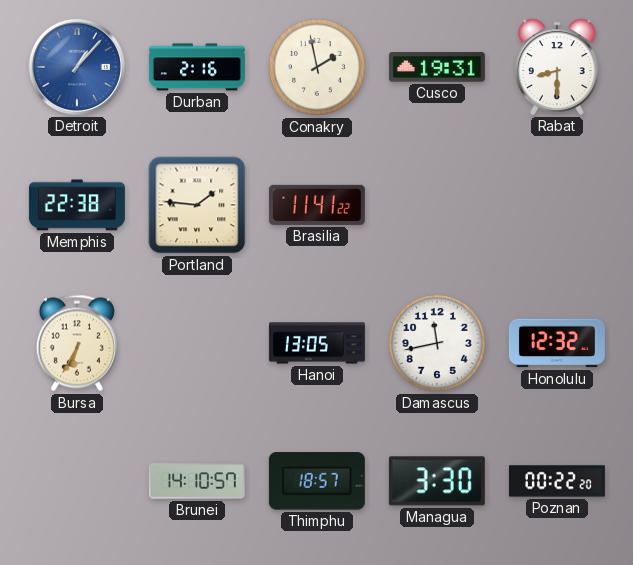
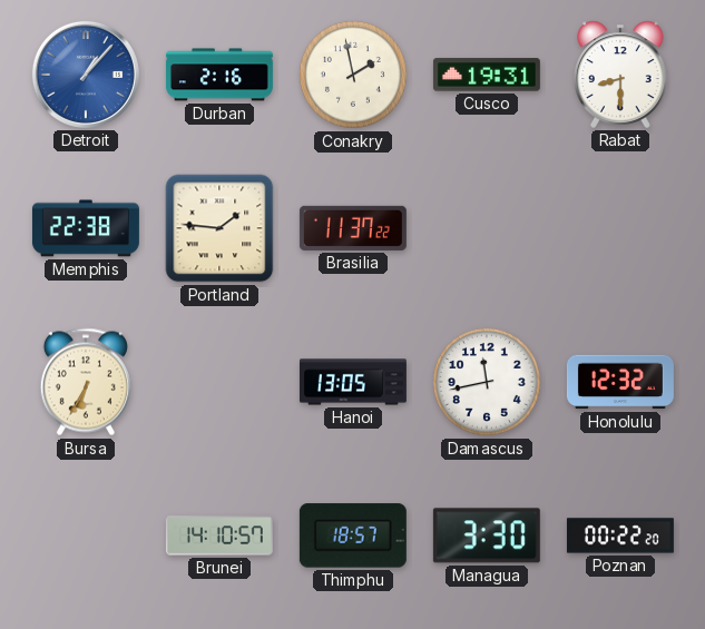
Brasilia: 11:41 -> 11:37
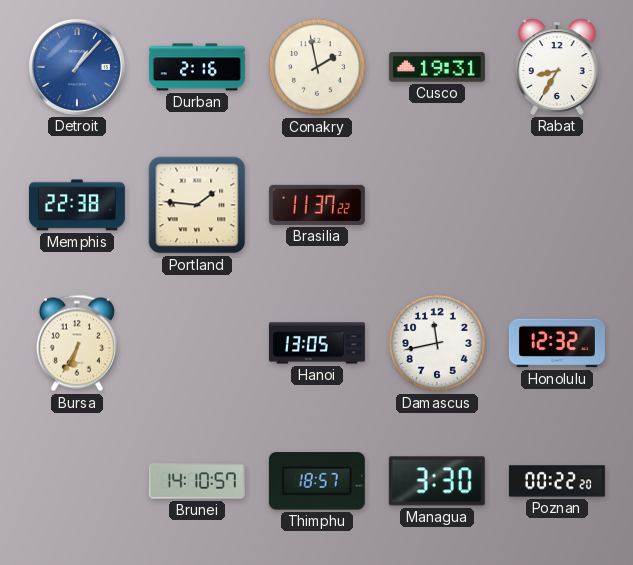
Rabat: 8:30 -> 8:35
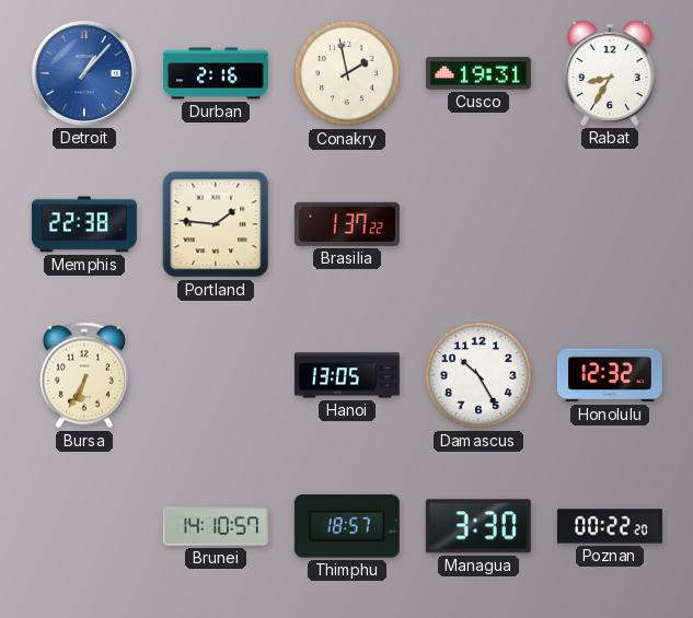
Brasilia: 11:37 -> 1:37
Damascus: 11:43 -> 10:25
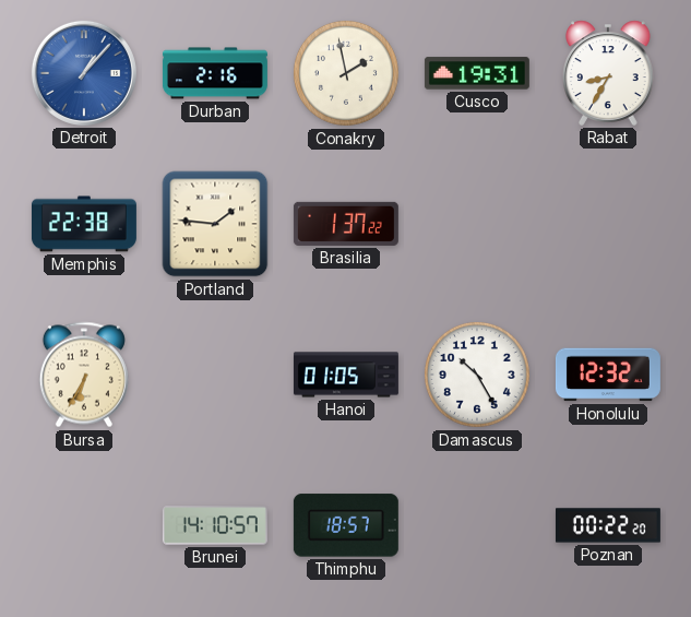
Hanoi: 13:05 -> 01:05
Managua: 3:30 -> none
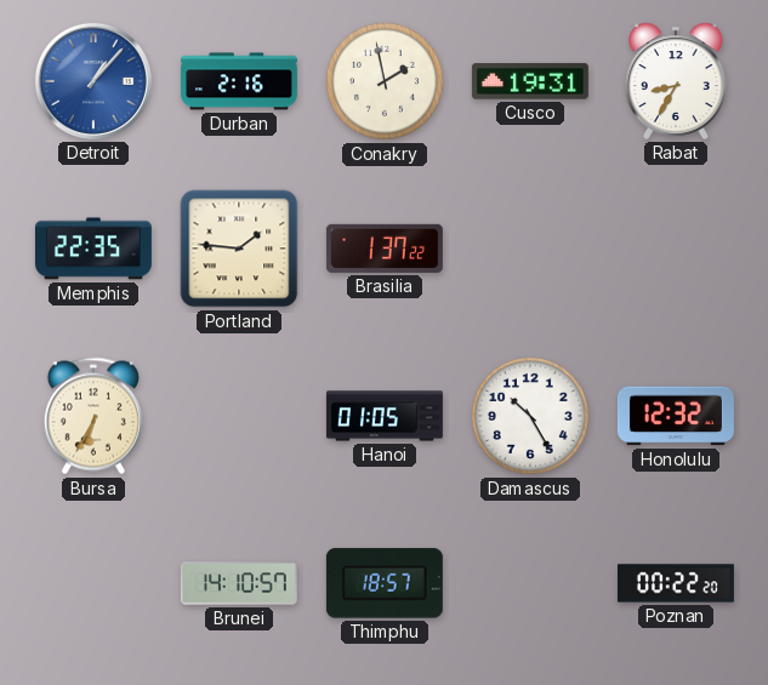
Memphis: 22:38 -> 22:35
